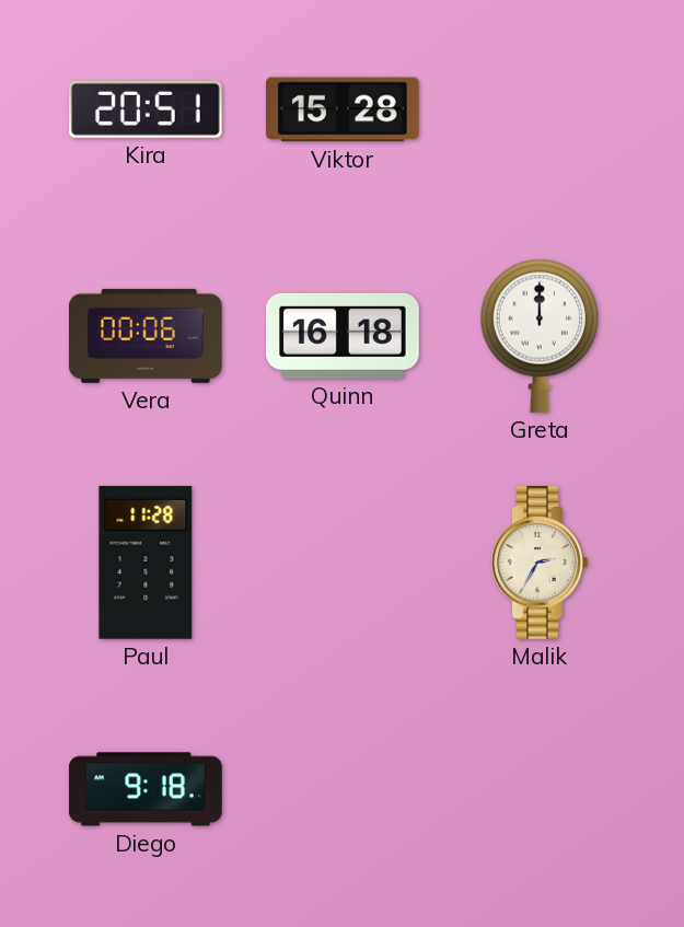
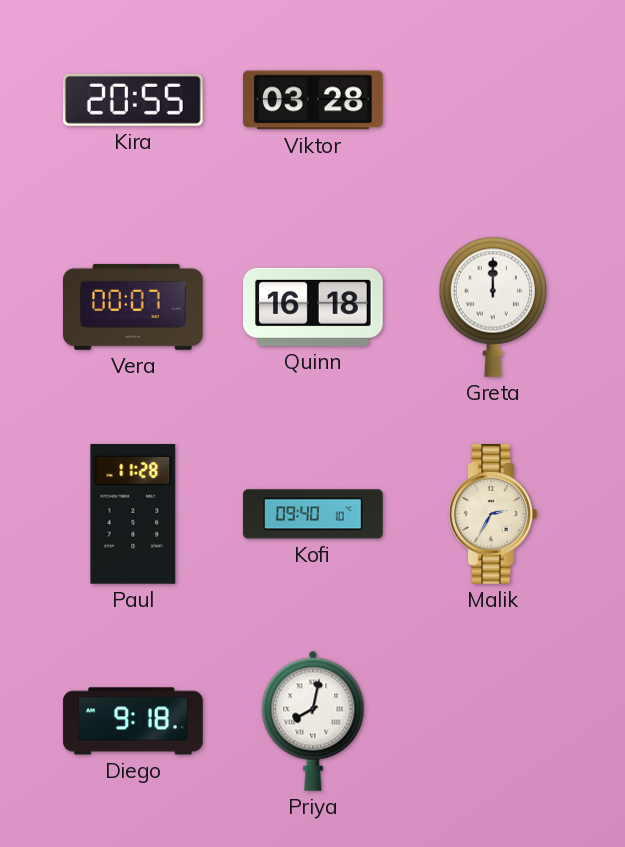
Kira: 20:51 -> 20:55
Viktor: 15:28 -> 03:28
Vera: 00:06 -> 00:07
Kofi: none -> 09:40
Priya: none -> 8:02
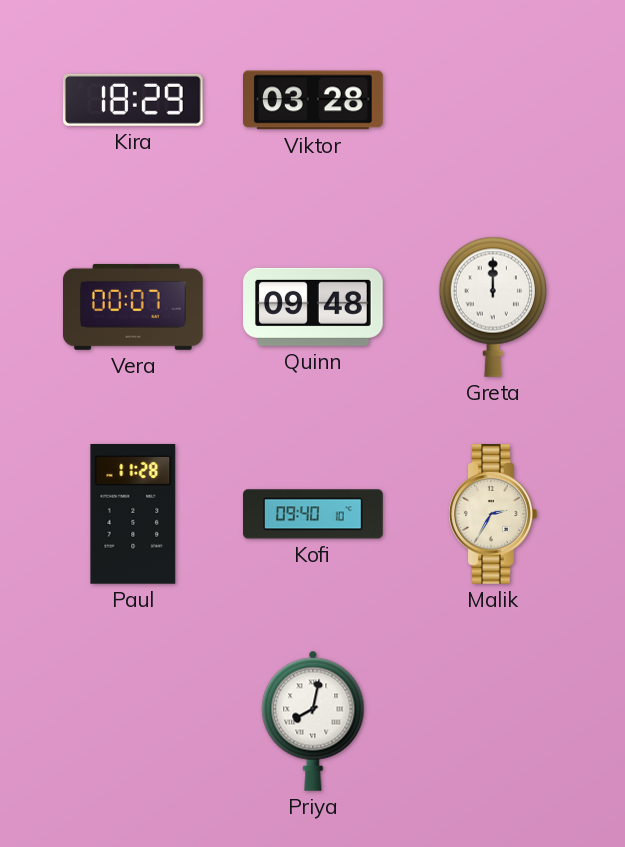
Kira: 20:55 -> 18:29
Quinn: 16:18 -> 09:48
Diego: 9:18 -> none
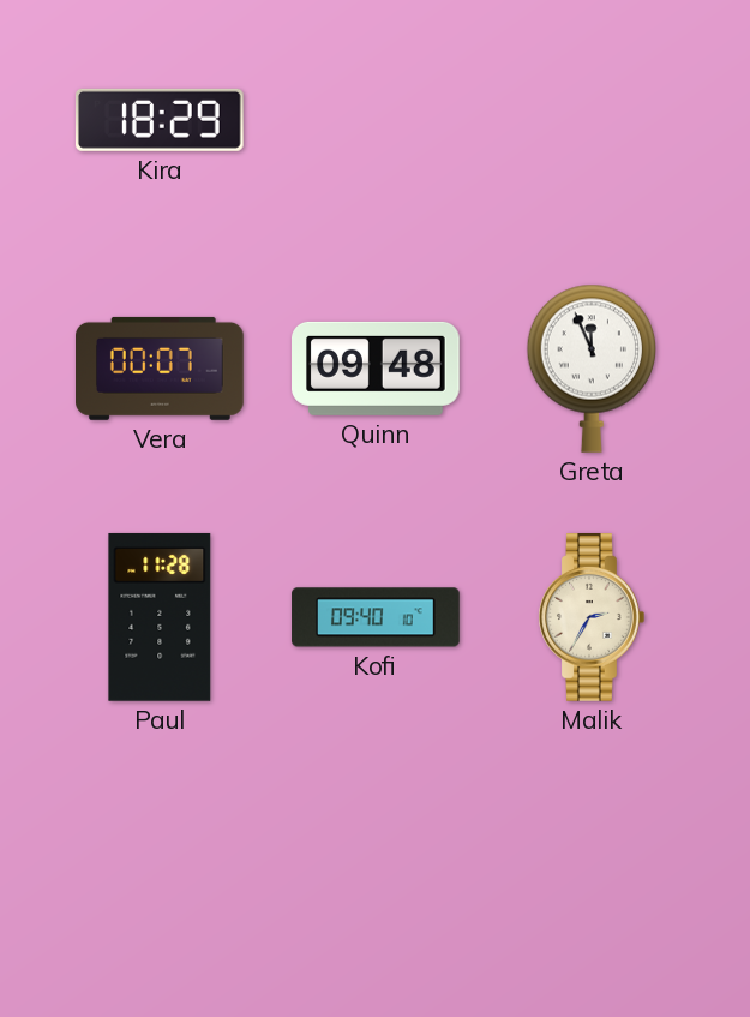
Viktor: 03:28 -> none
Greta: 12:00 -> 11:56
Priya: 8:02 -> none
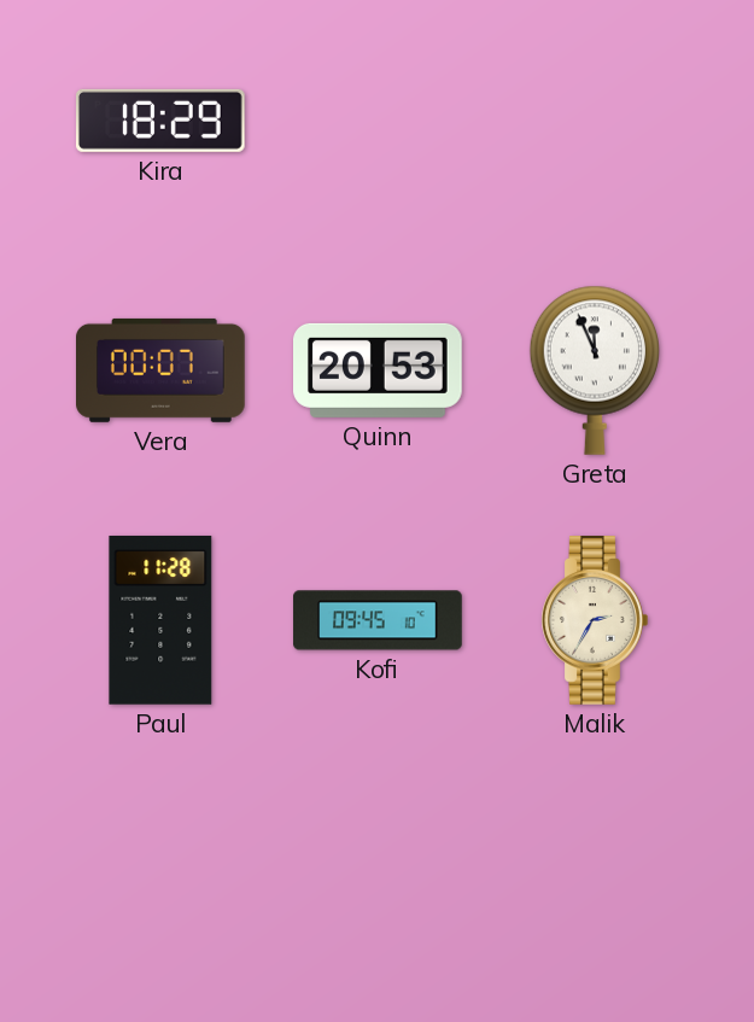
Quinn: 09:48 -> 20:53
Kofi: 09:40 -> 09:45
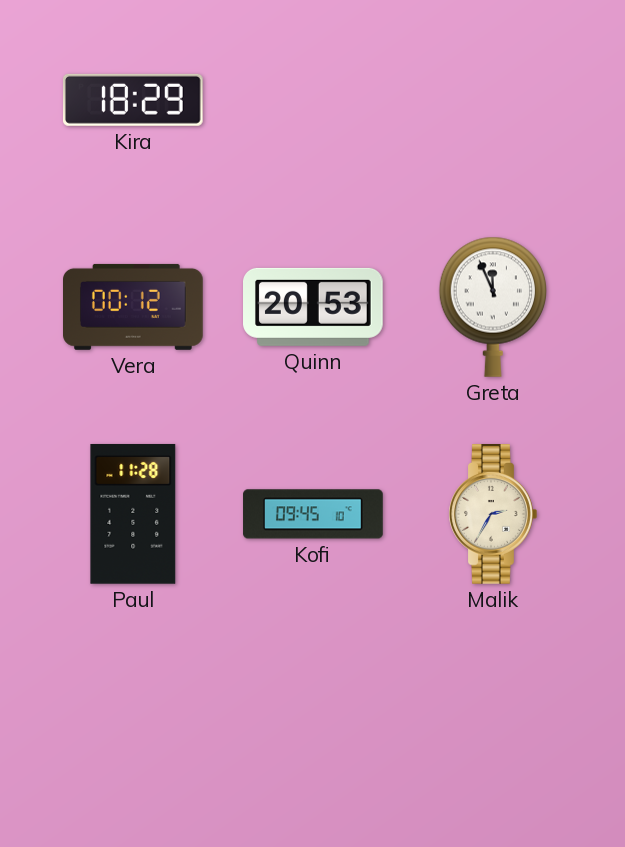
Vera: 00:07 -> 00:12
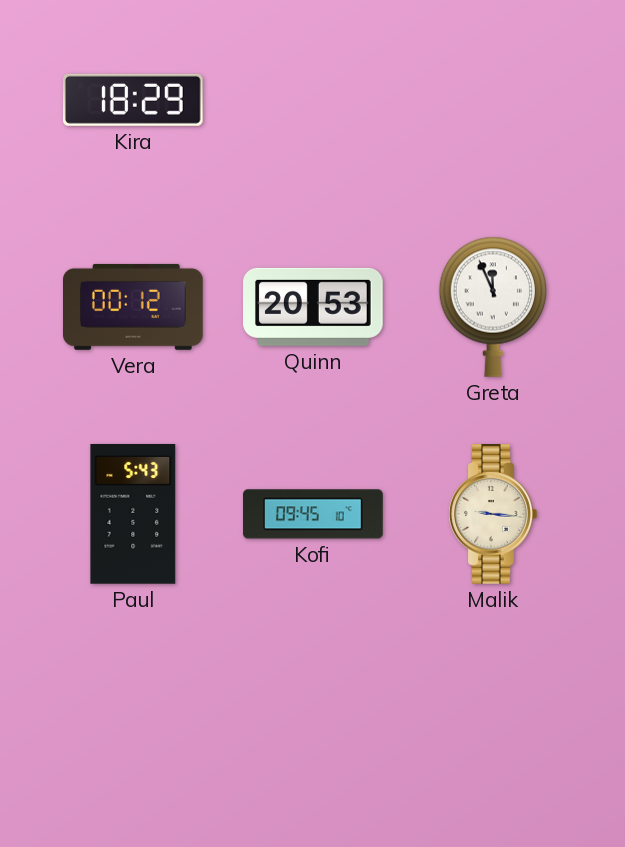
Paul: 11:28 -> 5:43
Malik: 2:35 -> 9:16
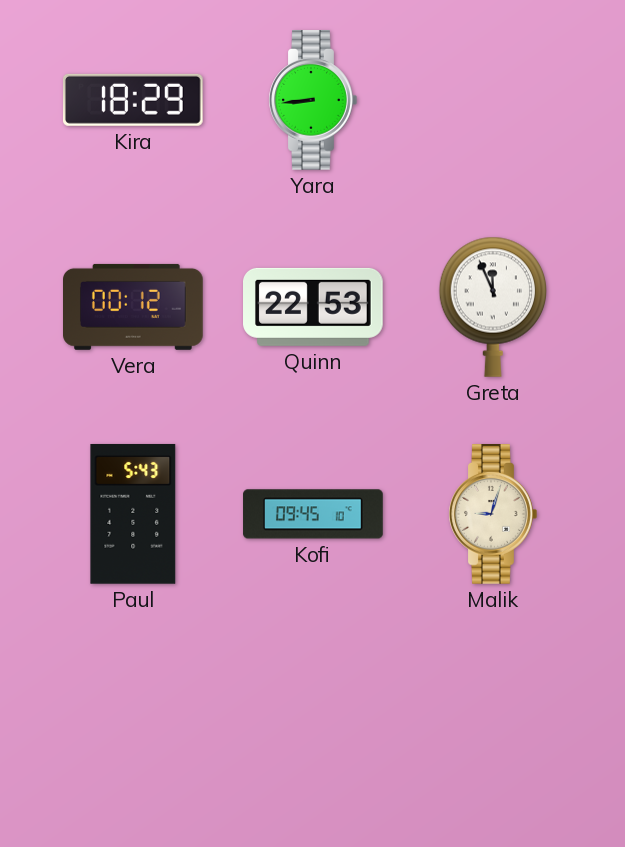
Yara: none -> 8:44
Quinn: 20:53 -> 22:53
Malik: 9:16 -> 9:03
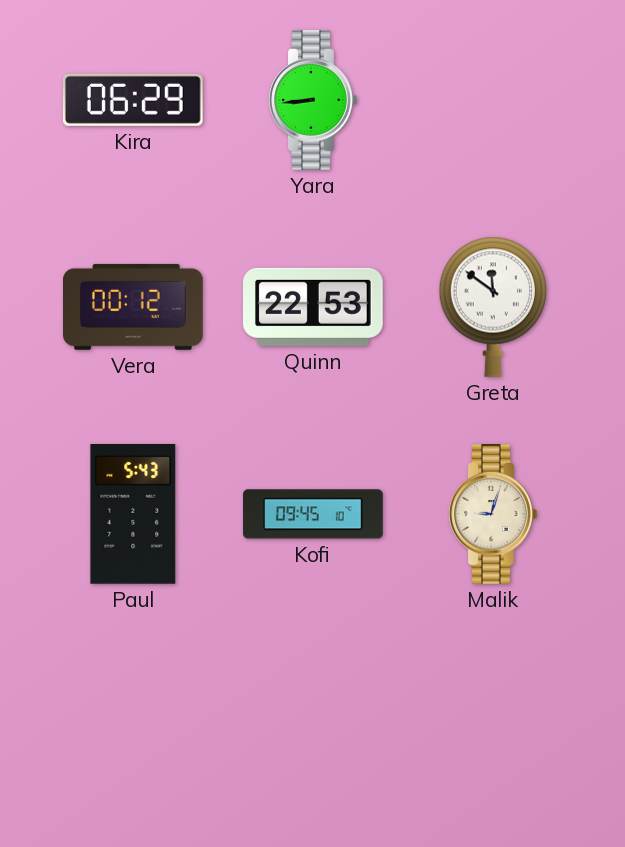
Kira: 18:29 -> 06:29
Greta: 11:56 -> 11:51
